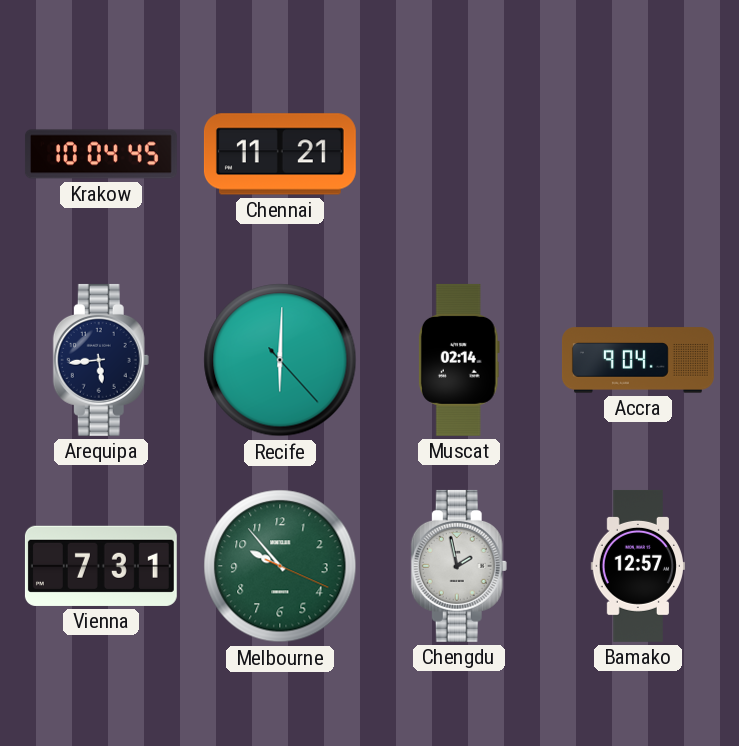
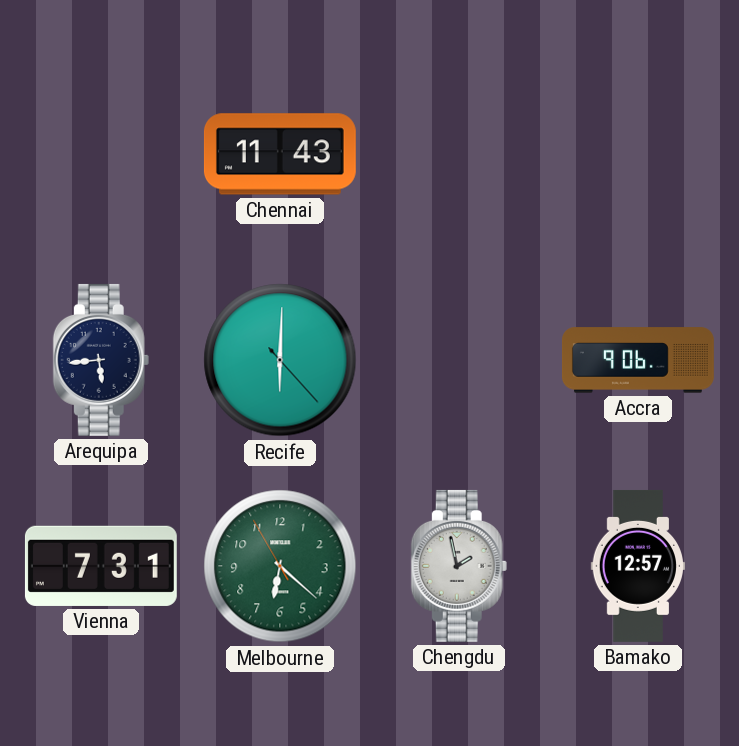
Krakow: 10:04 -> none
Chennai: 11:21 -> 11:43
Muscat: 02:14 -> none
Accra: 9:04 -> 9:06
Melbourne: 9:53 -> 6:21
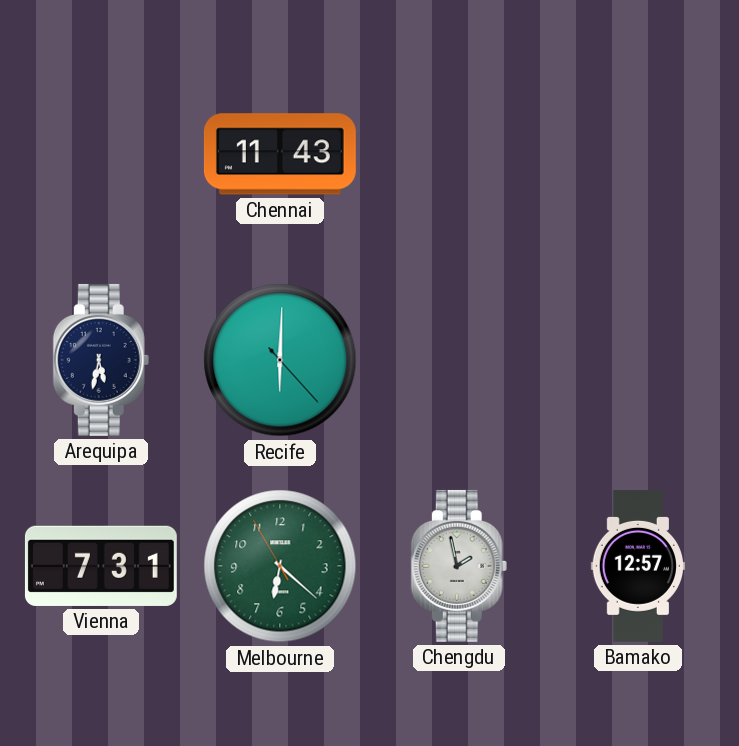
Arequipa: 5:44 -> 5:32
Accra: 9:06 -> none
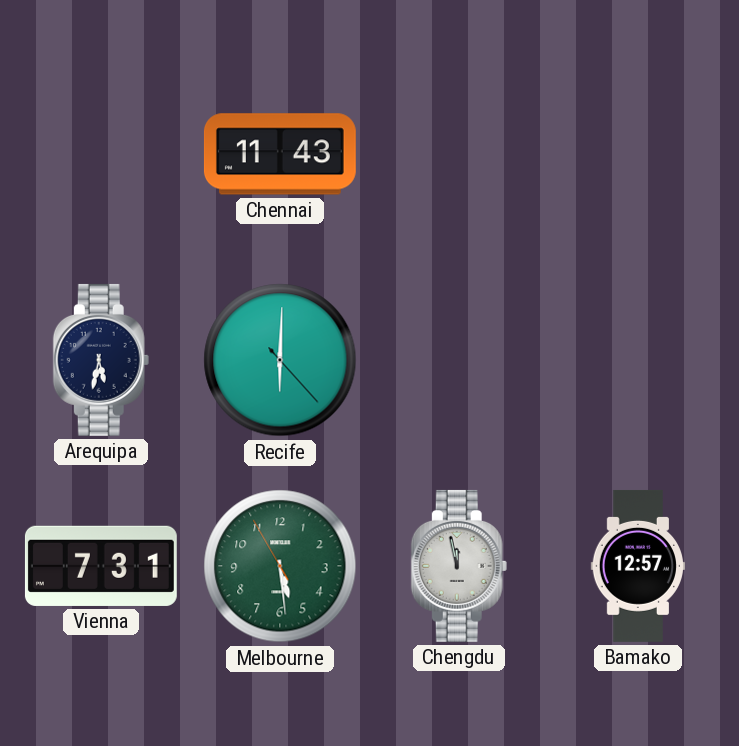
Melbourne: 6:21 -> 5:28
Chengdu: 1:58 -> 11:58
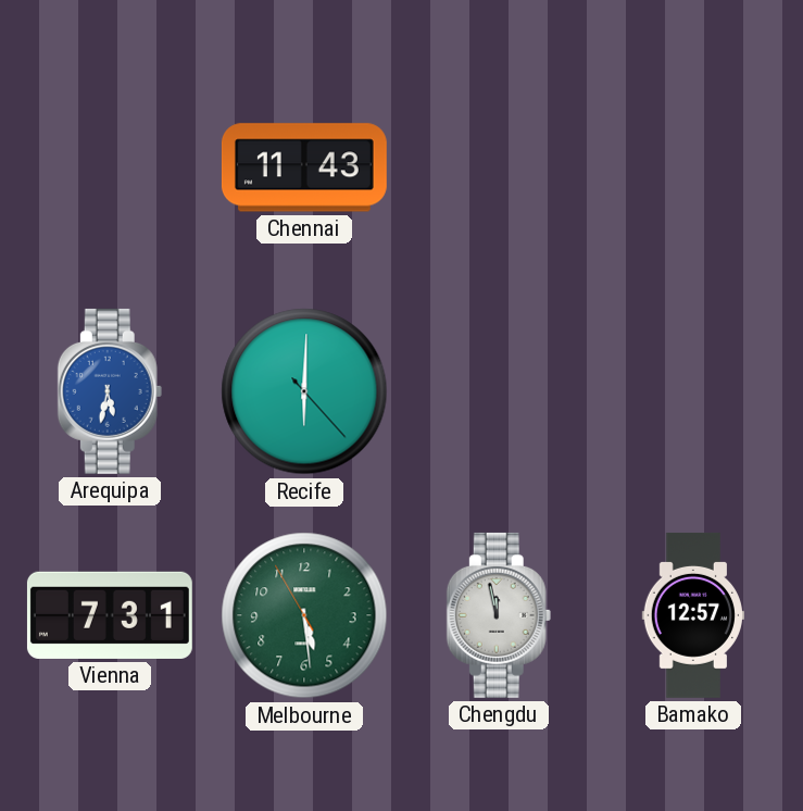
Arequipa dial: navy -> blue
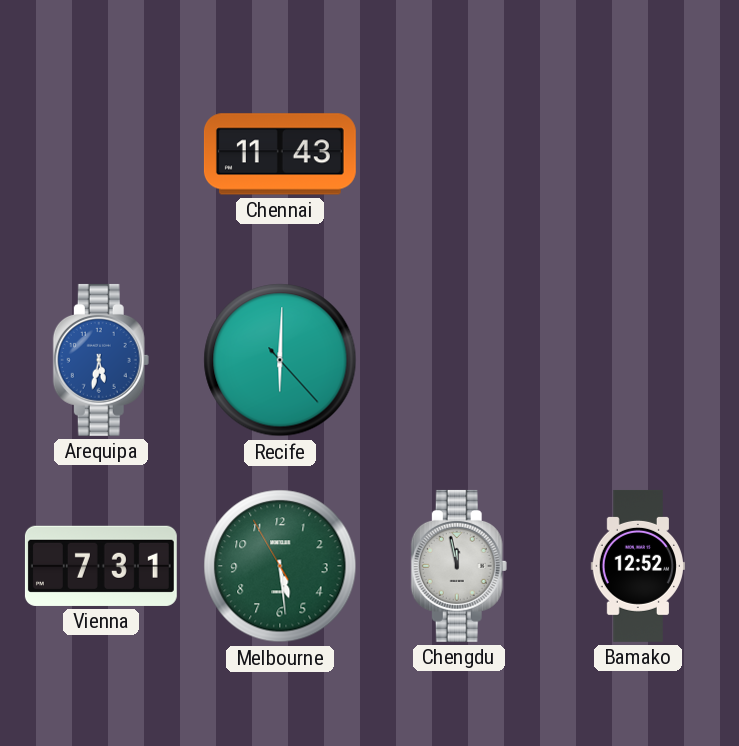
Bamako: 12:57 -> 12:52
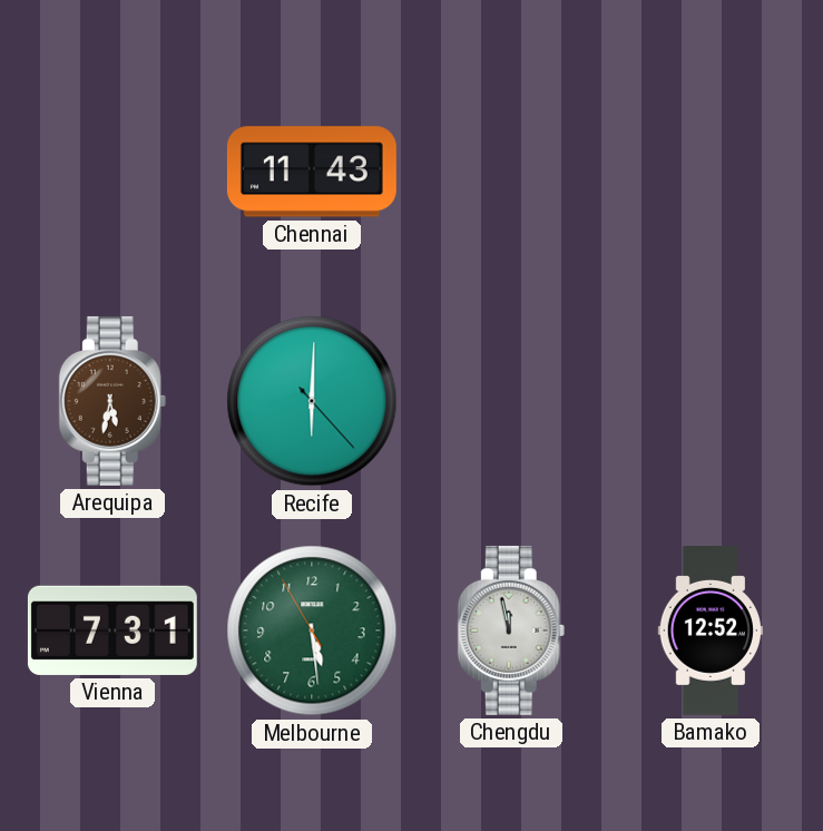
Arequipa dial: blue -> brown
